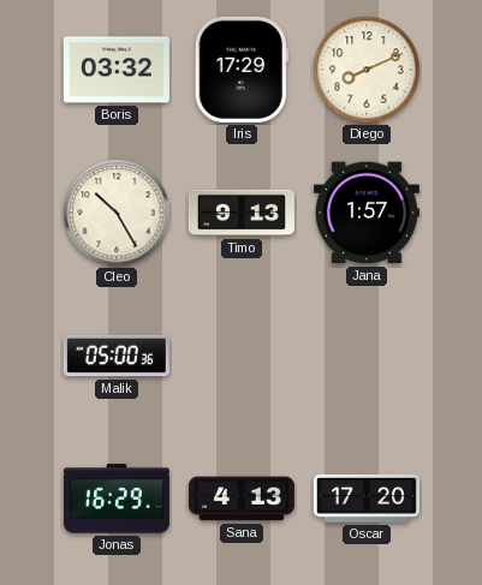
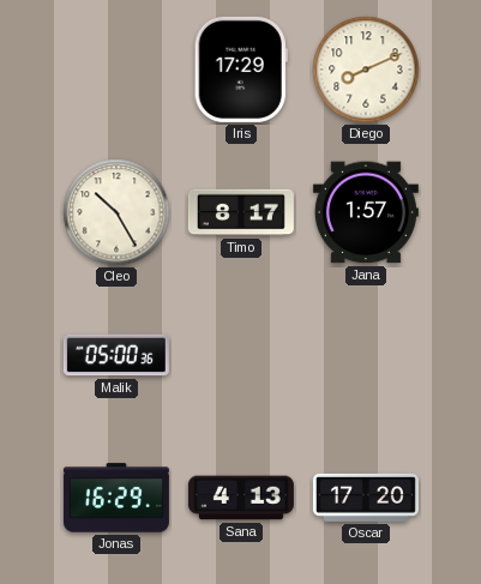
Boris: 03:32 -> none
Timo: 9:13 -> 8:17
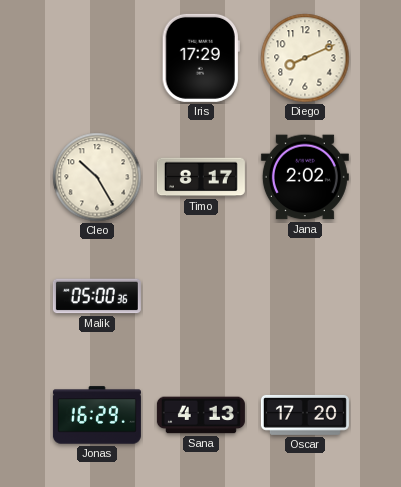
Jana: 1:57 -> 2:02
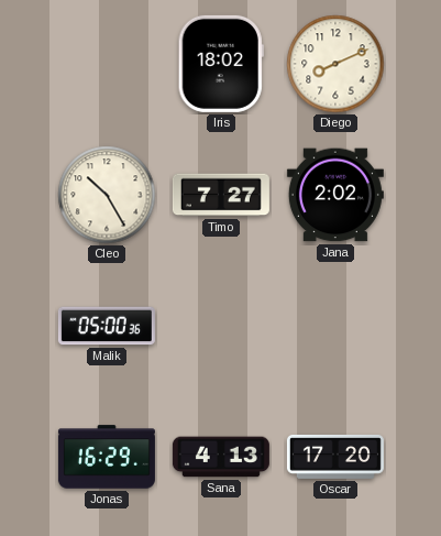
Iris: 17:29 -> 18:02
Timo: 8:17 -> 7:27
